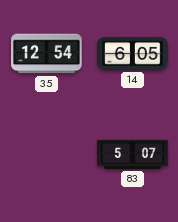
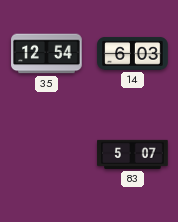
14: 6:05 -> 6:03
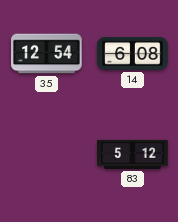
14: 6:03 -> 6:08
83: 5:07 -> 5:12
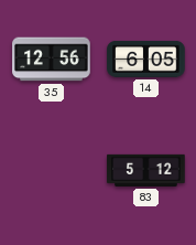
35: 12:54 -> 12:56
14: 6:08 -> 6:05
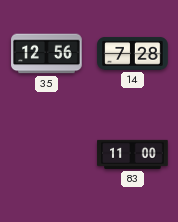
14: 6:05 -> 7:28
83: 5:12 -> 11:00
